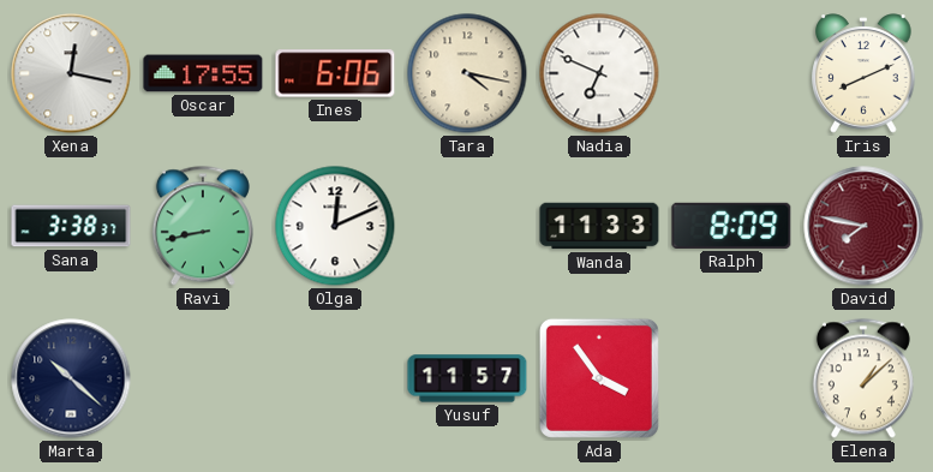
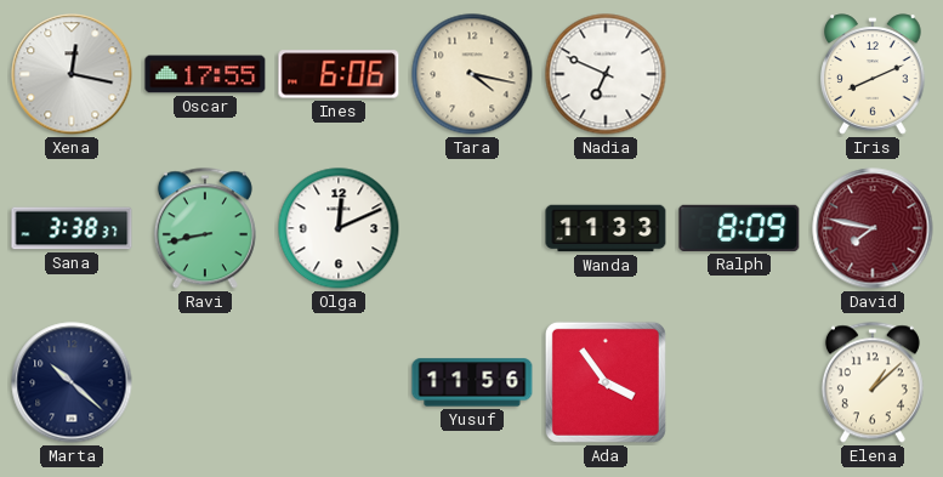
Yusuf: 11:57 -> 11:56
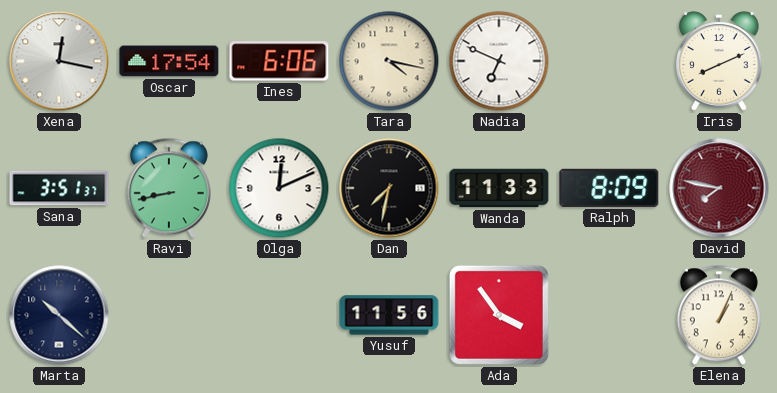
Oscar: 17:55 -> 17:54
Sana: 3:38 -> 3:51
Dan: none -> 7:32
Elena: 1:08 -> 1:04
